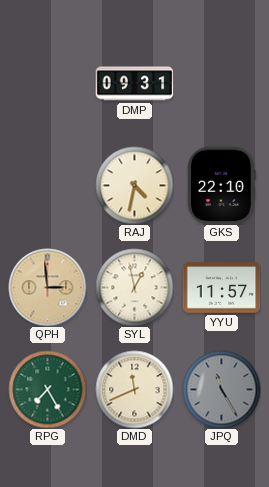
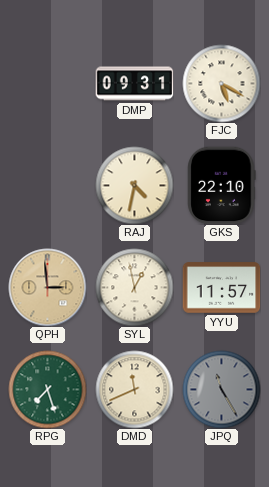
FJC: none -> 5:20
RPG: 7:25 -> 7:27
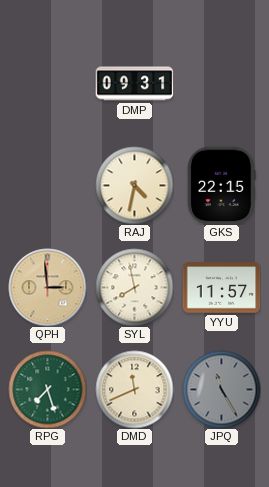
FJC: 5:20 -> none
GKS: 22:10 -> 22:15
SYL: 12:58 -> 7:58
